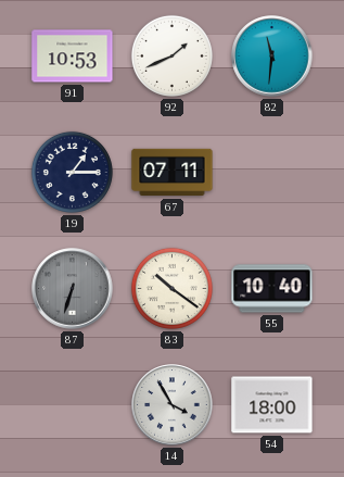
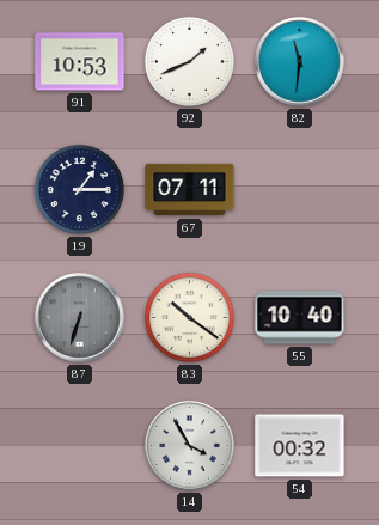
54: 18:00 -> 00:32
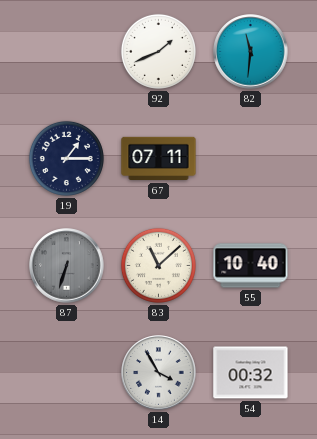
91: 10:53 -> none
83: 10:21 -> 11:08
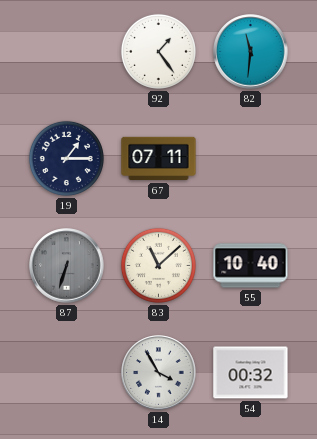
92: 1:41 -> 1:24
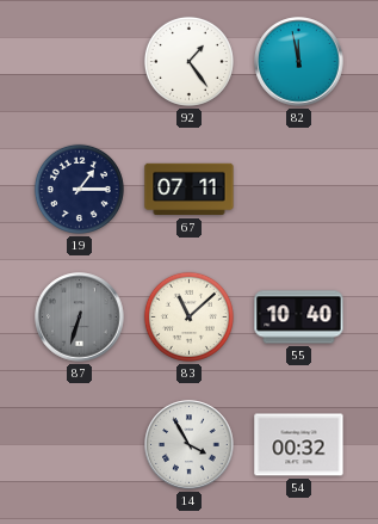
82: 11:31 -> 11:58
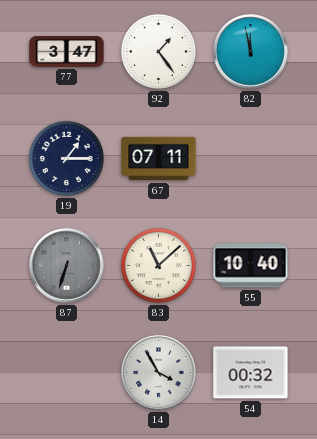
77: none -> 3:47
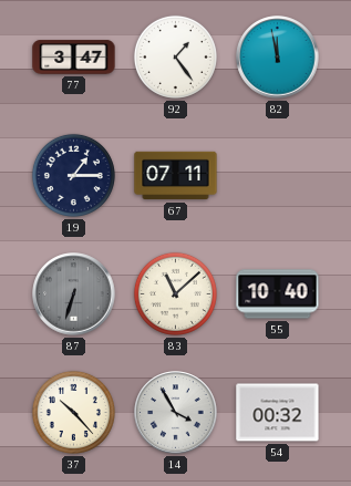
37: none -> 10:23
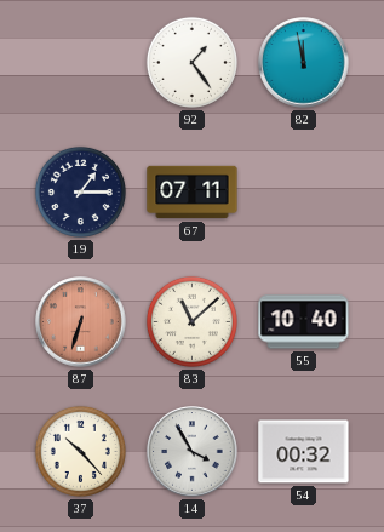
77: 3:47 -> none
87 dial: grey -> salmon
